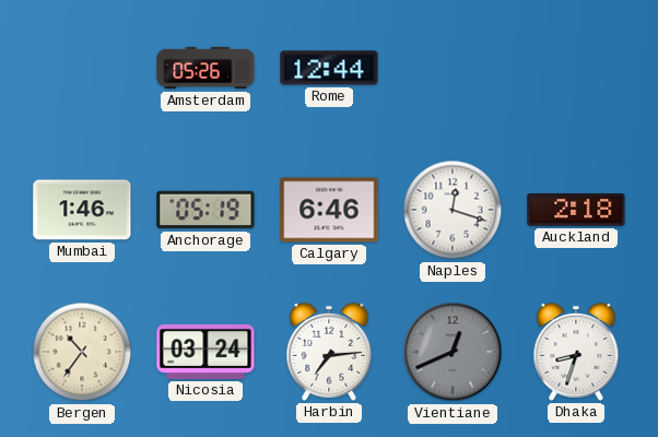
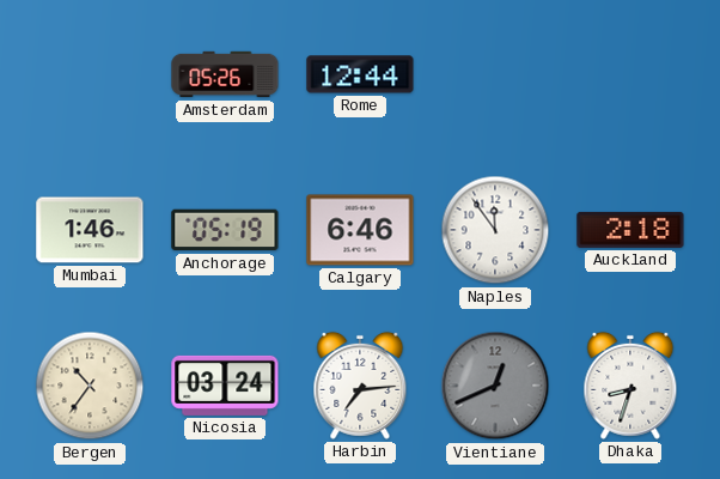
Naples: 12:18 -> 11:54
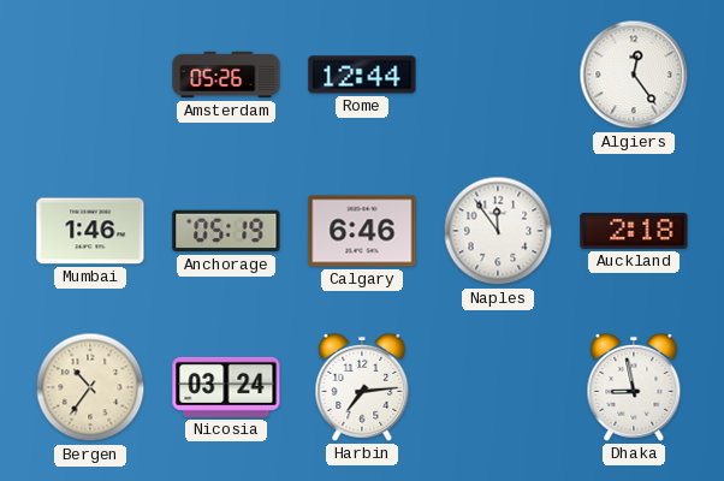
Algiers: none -> 12:24
Vientiane: 12:41 -> none
Dhaka: 8:33 -> 8:58
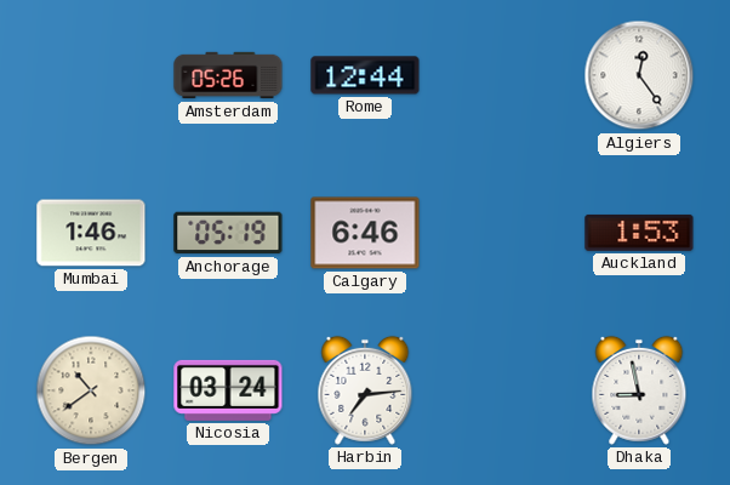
Naples: 11:54 -> none
Auckland: 2:18 -> 1:53
Bergen: 10:36 -> 10:39
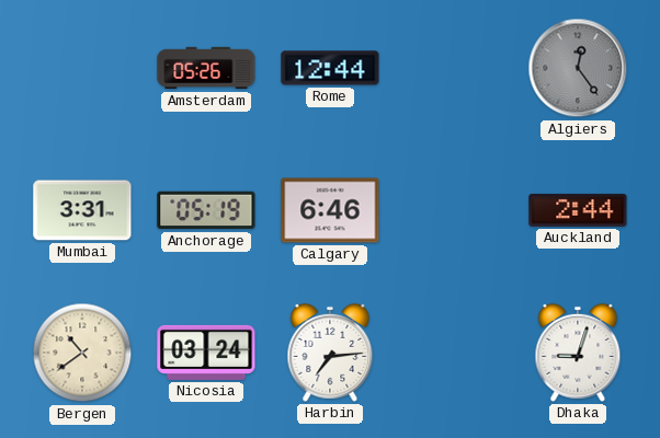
Algiers dial: white -> grey
Mumbai: 1:46 -> 3:31
Auckland: 1:53 -> 2:44
Dhaka: 8:58 -> 9:03
